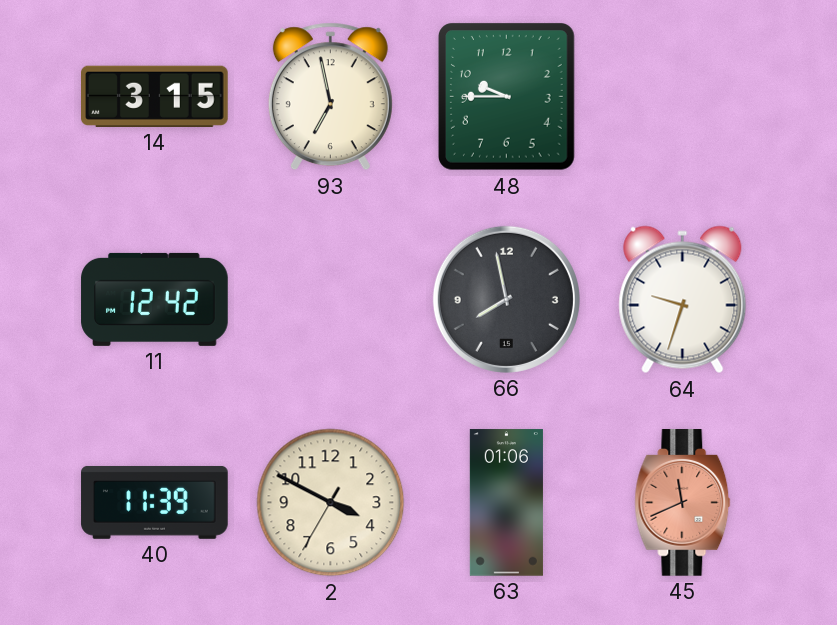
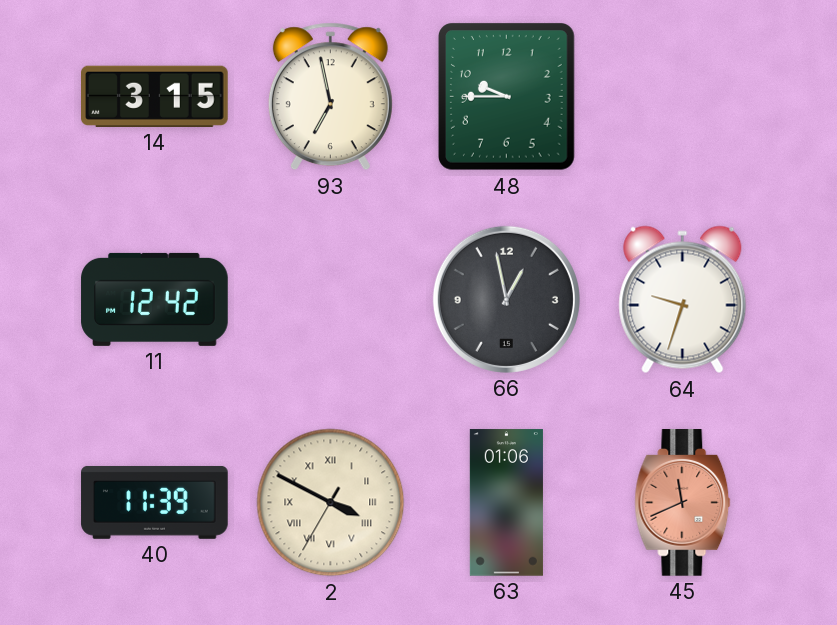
66: 7:58 -> 12:58
2 numerals: Arabic -> Roman
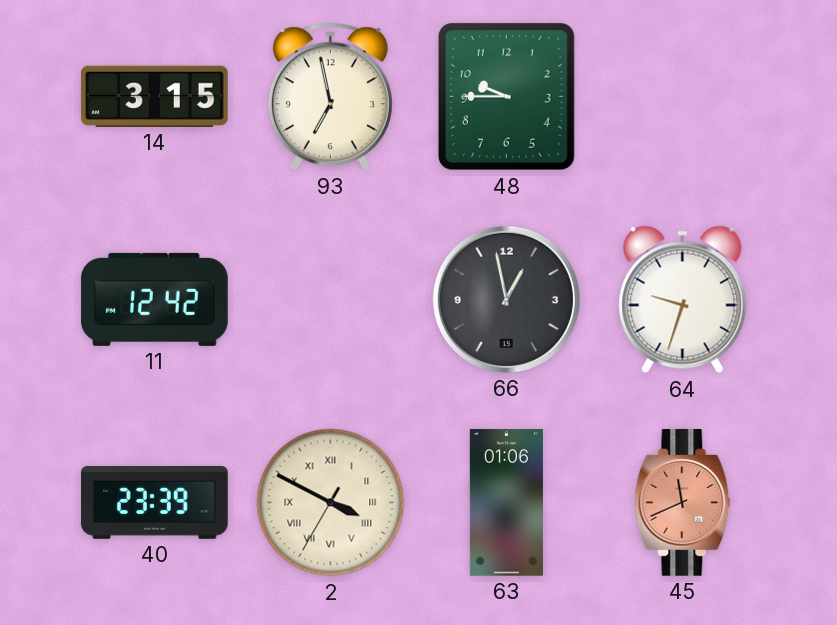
40: 11:39 -> 23:39
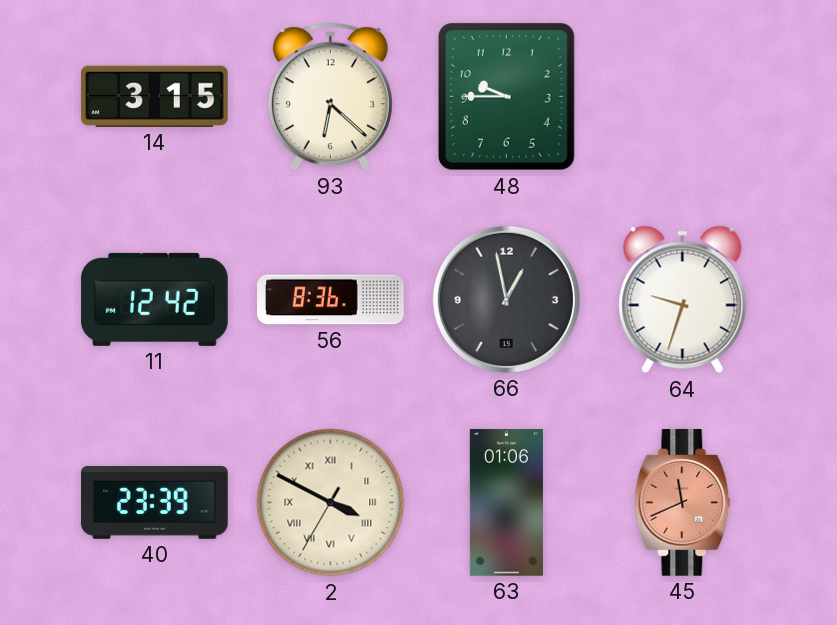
93: 6:58 -> 6:22
56: none -> 8:36
